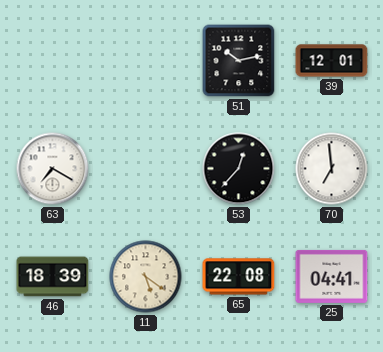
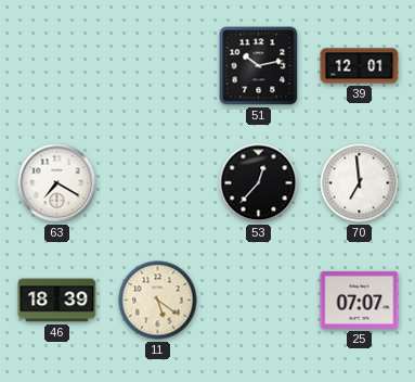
65: 22:08 -> none
25: 04:41 -> 07:07
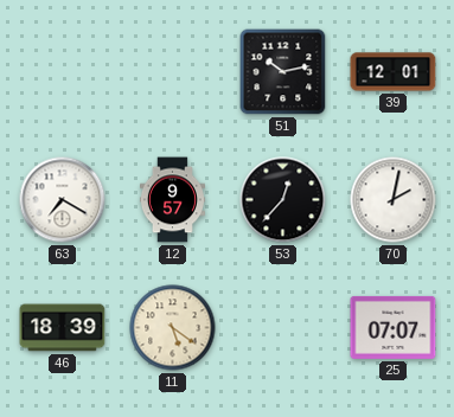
12: none -> 9:57
70: 6:59 -> 2:02
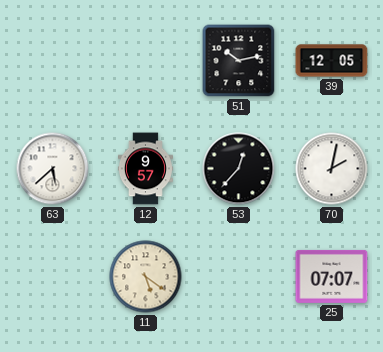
39: 12:01 -> 12:05
63: 7:20 -> 5:38
46: 18:39 -> none
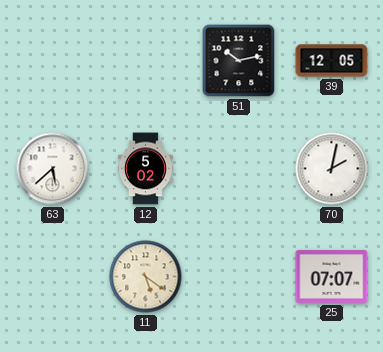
12: 9:57 -> 5:02
53: 12:37 -> none
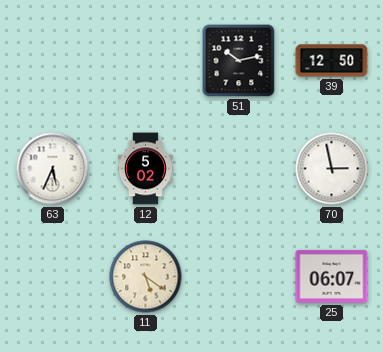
39: 12:05 -> 12:50
63: 5:38 -> 5:34
70: 2:02 -> 2:58
25: 07:07 -> 06:07
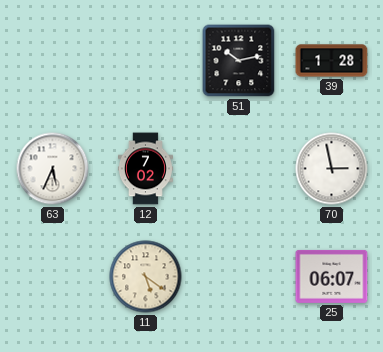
39: 12:50 -> 1:28
12: 5:02 -> 7:02
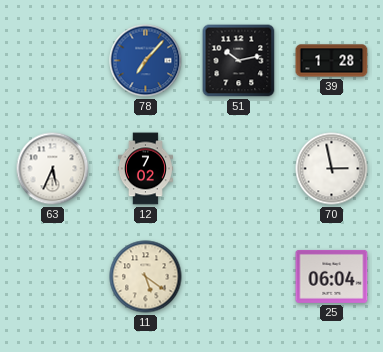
78: none -> 7:07
25: 06:07 -> 06:04
